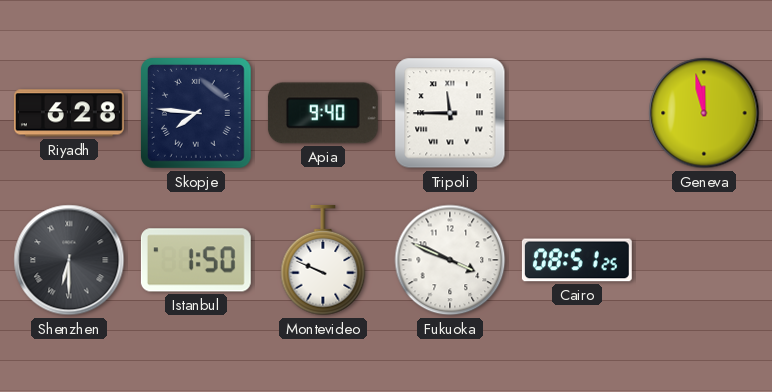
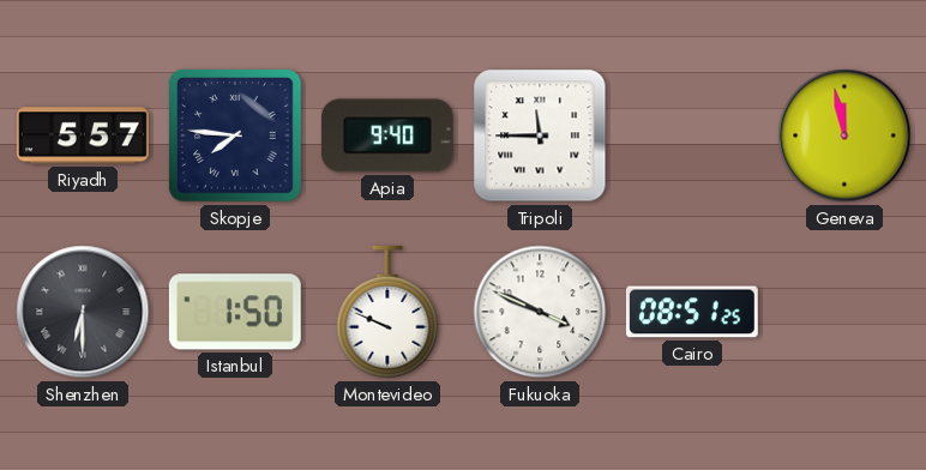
Riyadh: 6:28 -> 5:57
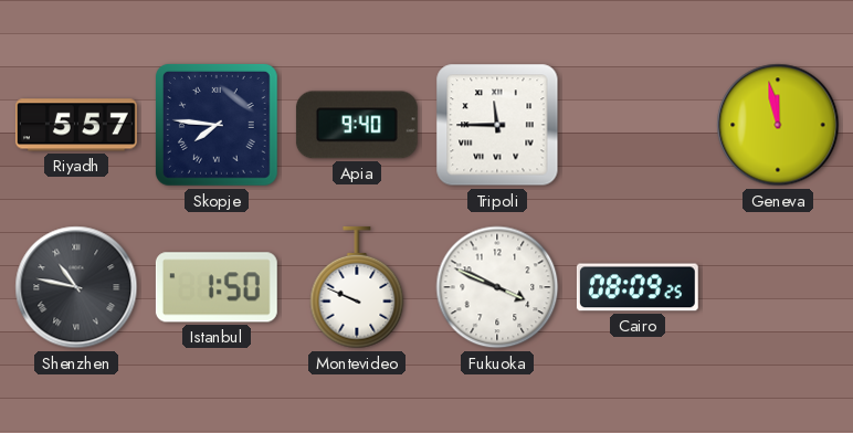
Shenzhen: 6:30 -> 10:47
Cairo: 08:51 -> 08:09
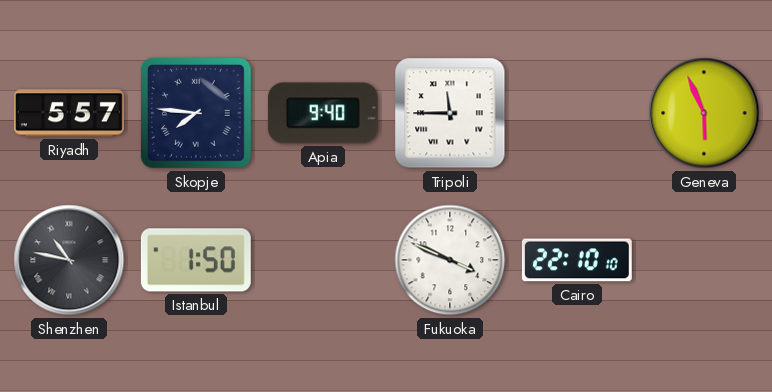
Geneva: 11:58 -> 5:56
Montevideo: 9:49 -> none
Cairo: 08:09 -> 22:10
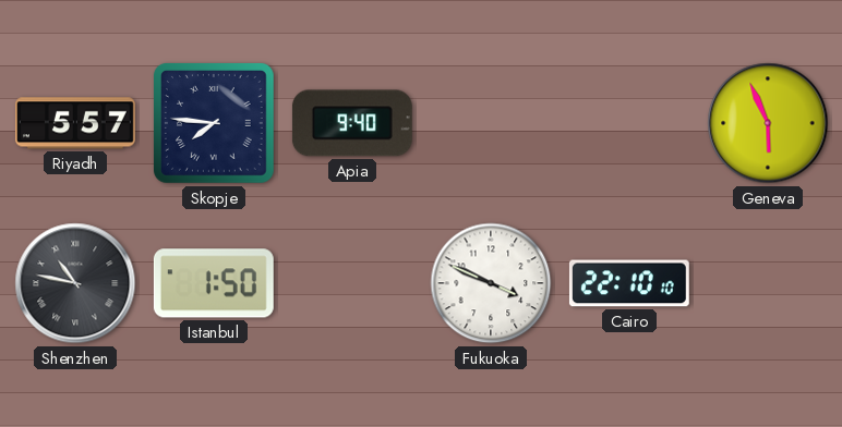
Tripoli: 11:45 -> none
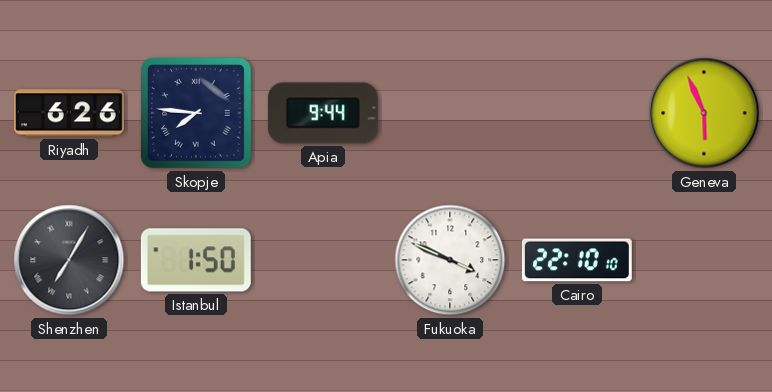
Riyadh: 5:57 -> 6:26
Apia: 9:40 -> 9:44
Shenzhen: 10:47 -> 7:05
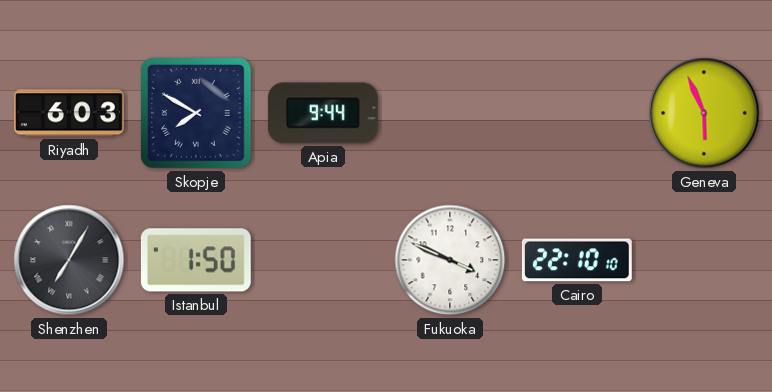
Riyadh: 6:26 -> 6:03
Skopje: 7:46 -> 7:50
